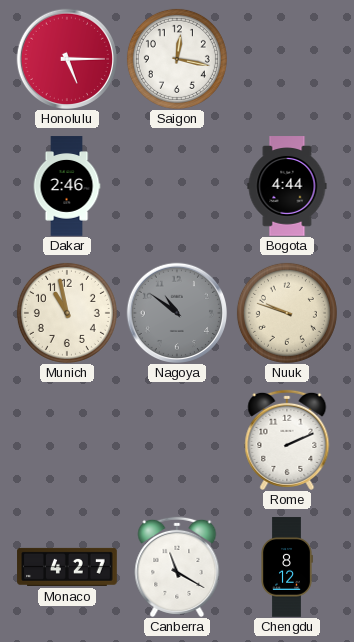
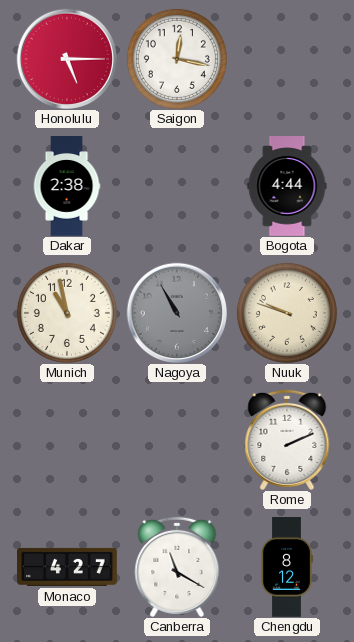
Dakar: 2:46 -> 2:38
Nagoya: 10:51 -> 10:55
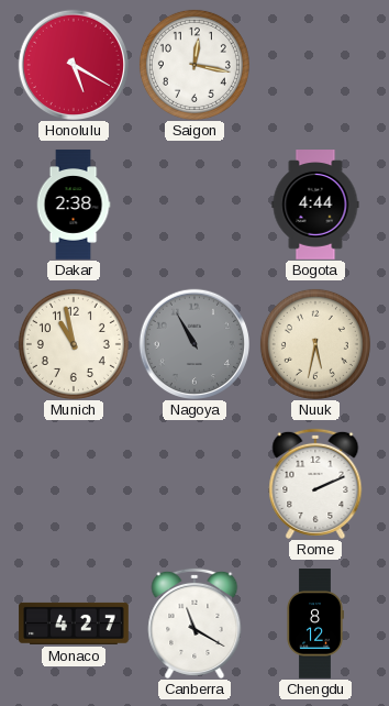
Honolulu: 5:15 -> 5:20
Nuuk: 9:48 -> 5:32
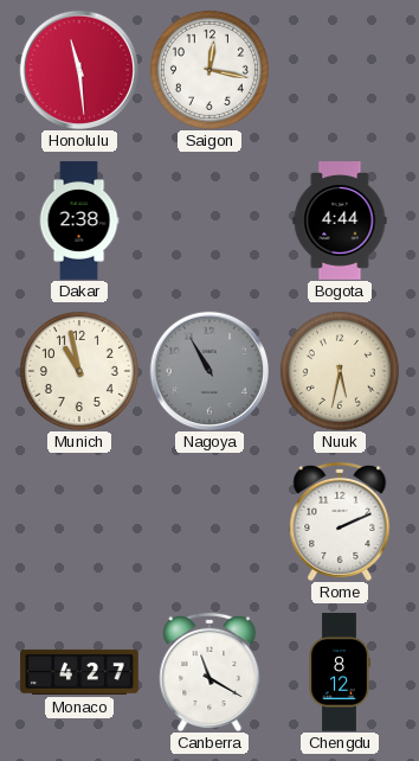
Honolulu: 5:20 -> 11:29
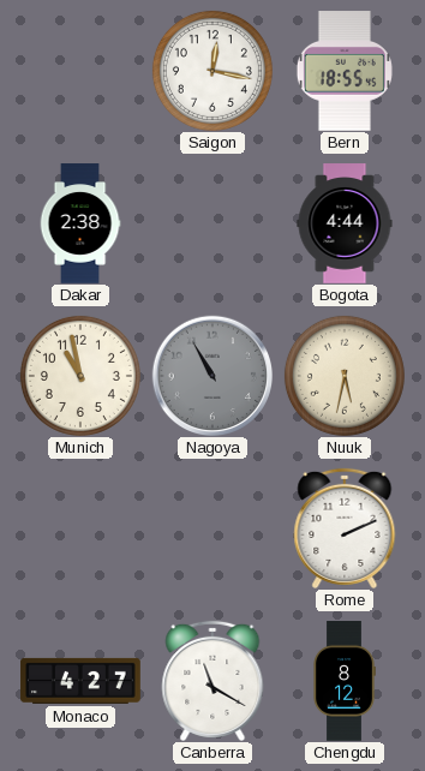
Honolulu: 11:29 -> none
Bern: none -> 18:55
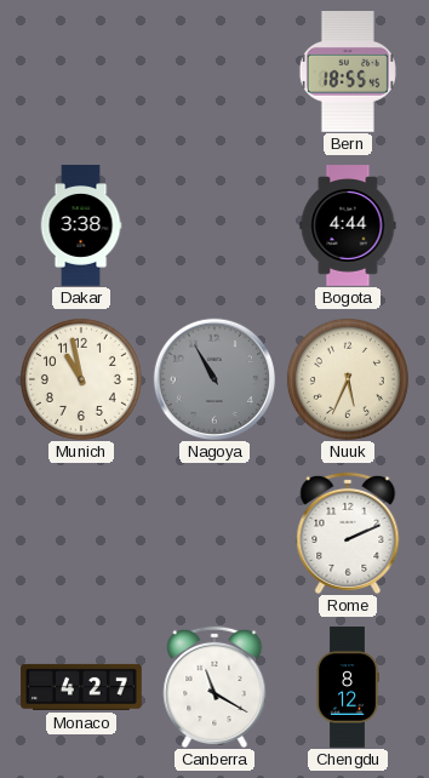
Saigon: 12:17 -> none
Dakar: 2:38 -> 3:38
Nuuk: 5:32 -> 5:34
